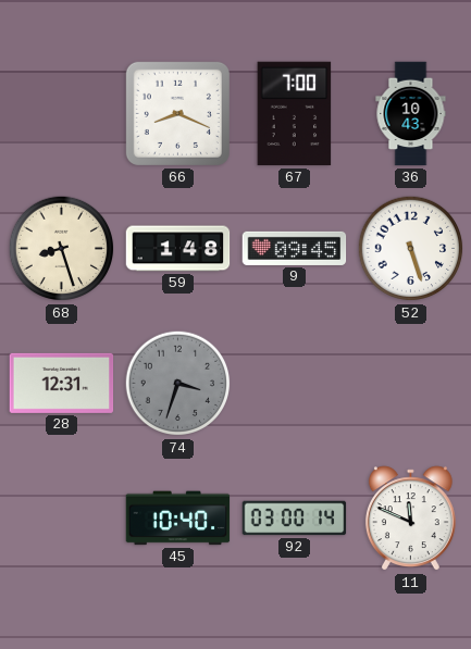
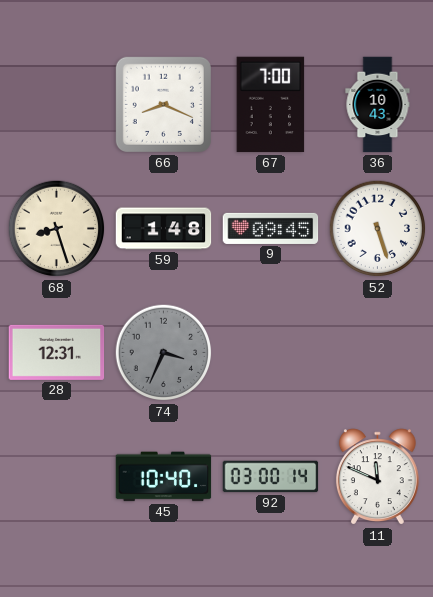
74: 3:33 -> 3:34
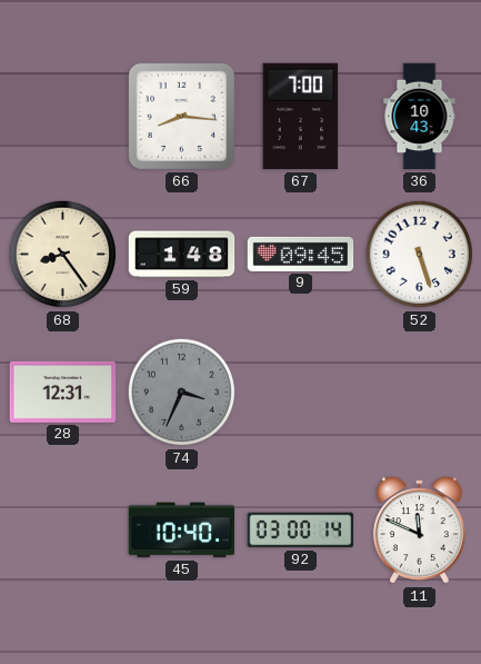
66: 8:19 -> 8:16
68: 8:27 -> 8:24
